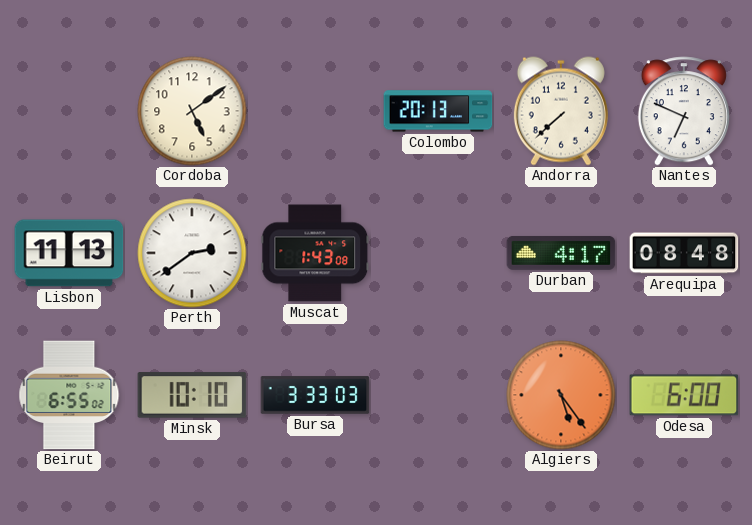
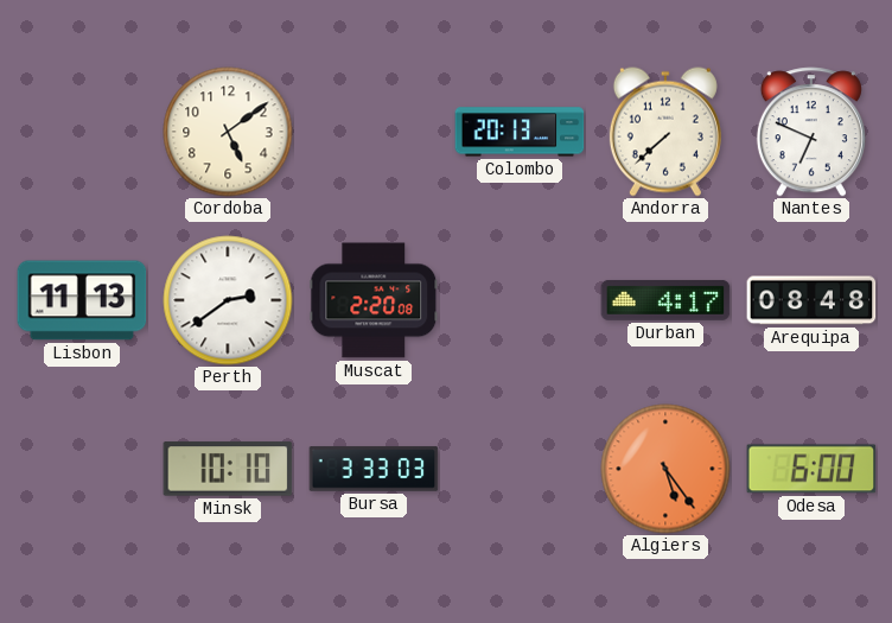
Muscat: 1:43 -> 2:20
Beirut: 6:55 -> none
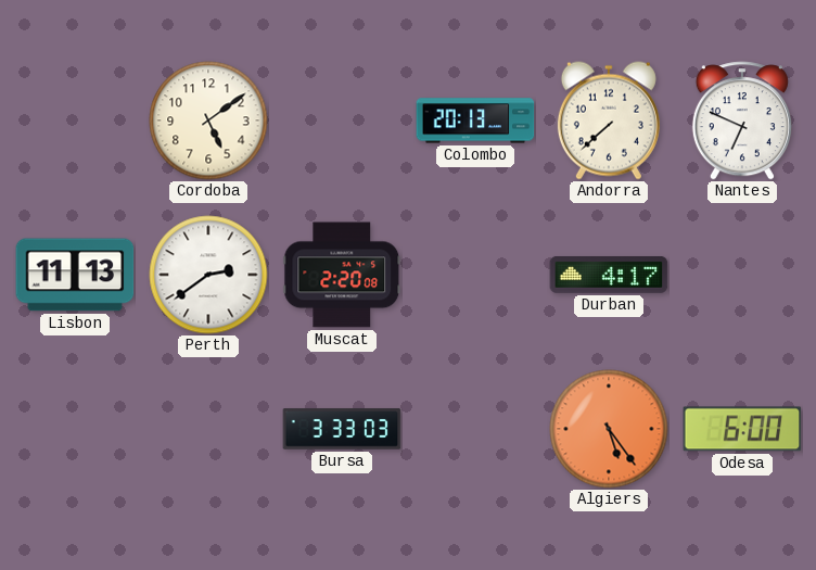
Arequipa: 08:48 -> none
Minsk: 10:10 -> none
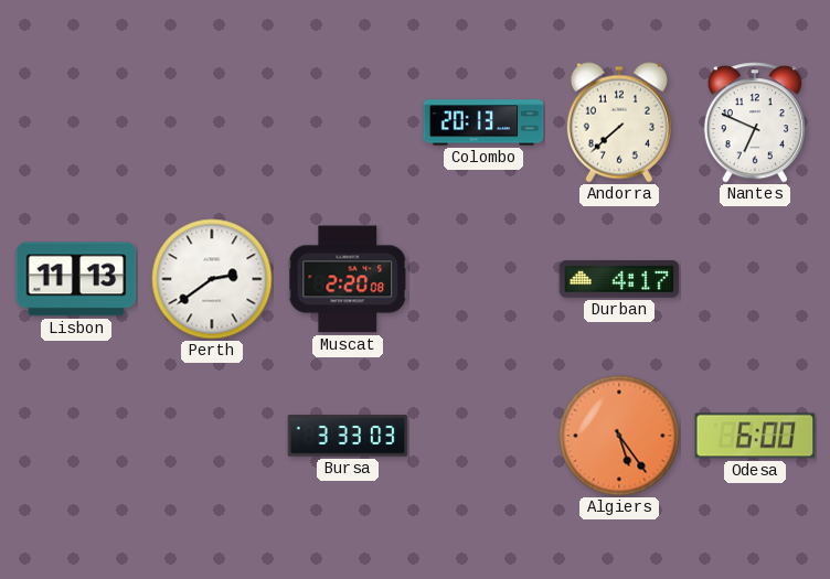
Cordoba: 5:09 -> none
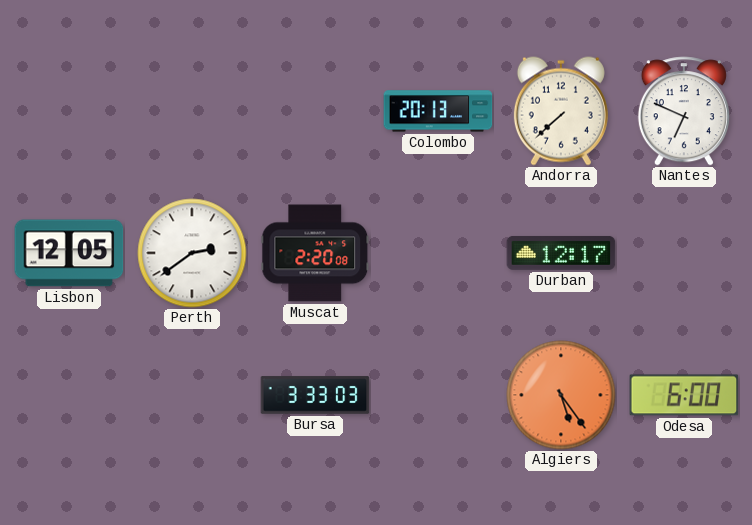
Lisbon: 11:13 -> 12:05
Durban: 4:17 -> 12:17
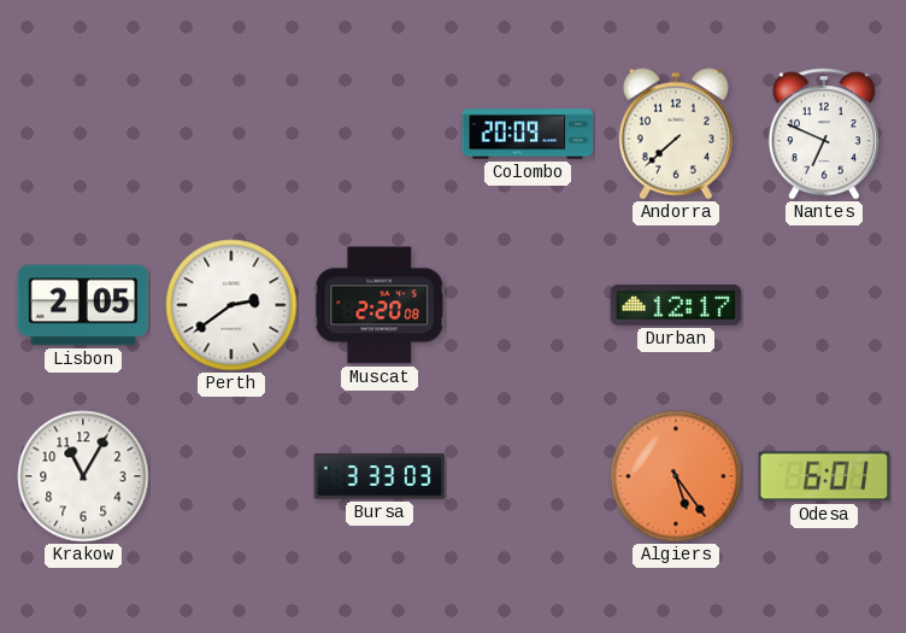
Colombo: 20:13 -> 20:09
Lisbon: 12:05 -> 2:05
Krakow: none -> 11:05
Odesa: 6:00 -> 6:01
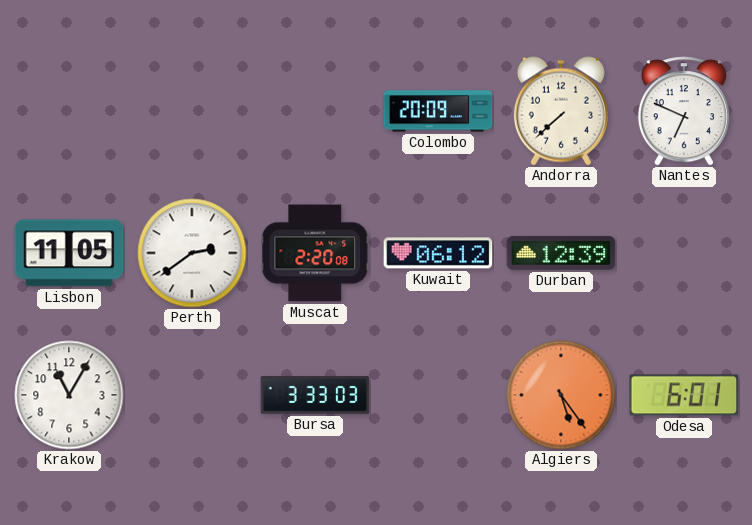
Lisbon: 2:05 -> 11:05
Kuwait: none -> 06:12
Durban: 12:17 -> 12:39
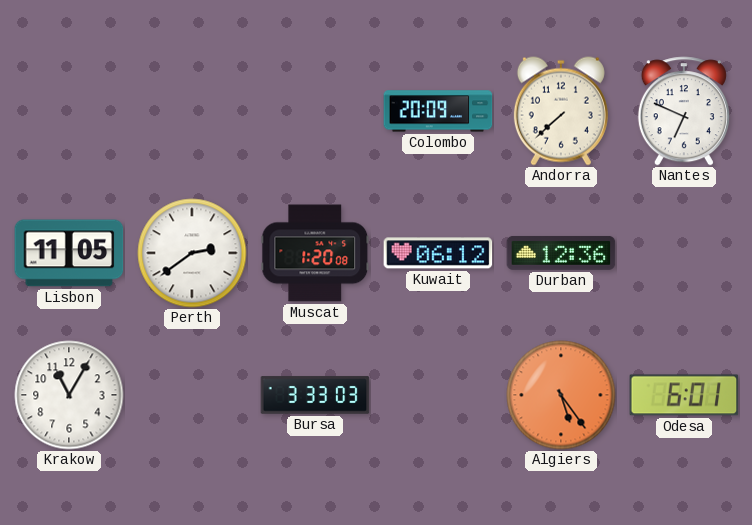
Muscat: 2:20 -> 1:20
Durban: 12:39 -> 12:36
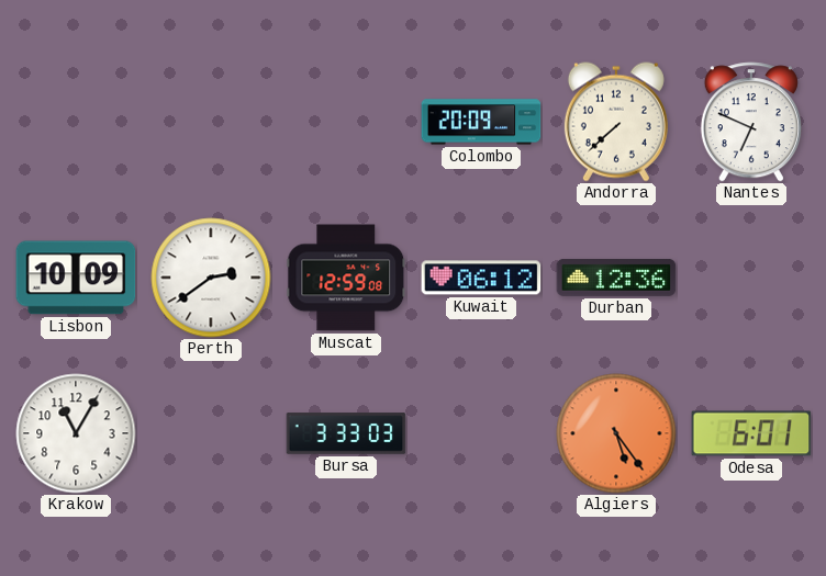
Lisbon: 11:05 -> 10:09
Muscat: 1:20 -> 12:59
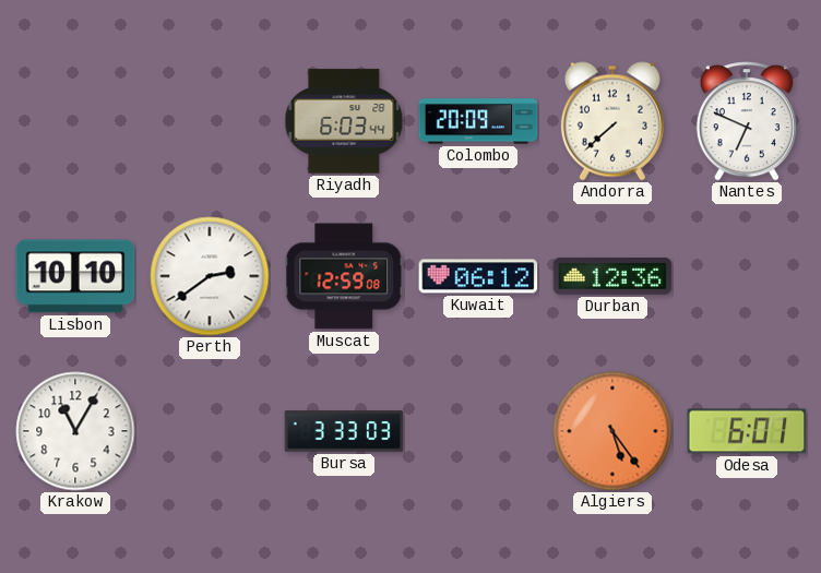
Riyadh: none -> 6:03
Lisbon: 10:09 -> 10:10
